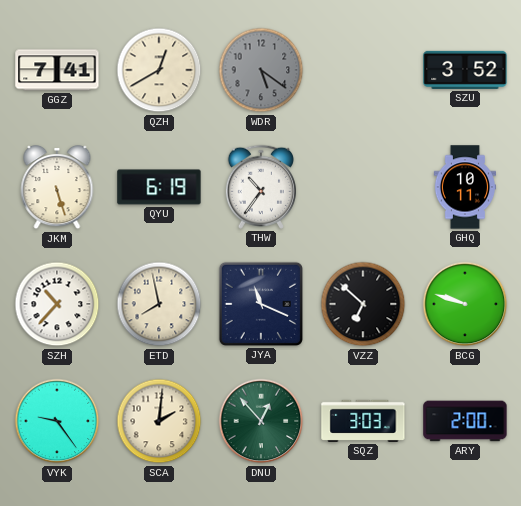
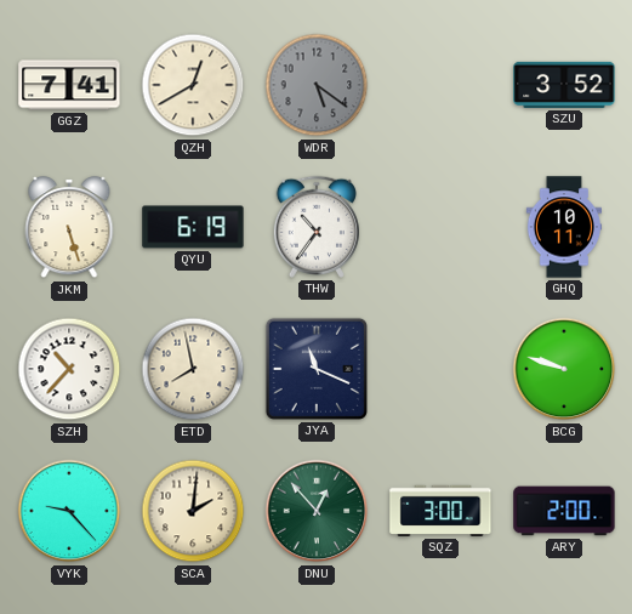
VZZ: 6:52 -> none
VYK: 9:24 -> 9:23
SQZ: 3:03 -> 3:00
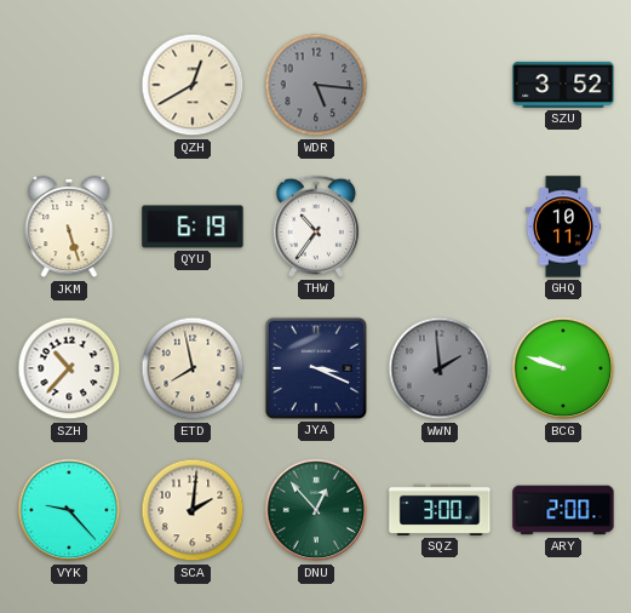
GGZ: 7:41 -> none
WDR: 5:21 -> 5:16
JYA: 11:19 -> 3:19
WWN: none -> 1:59
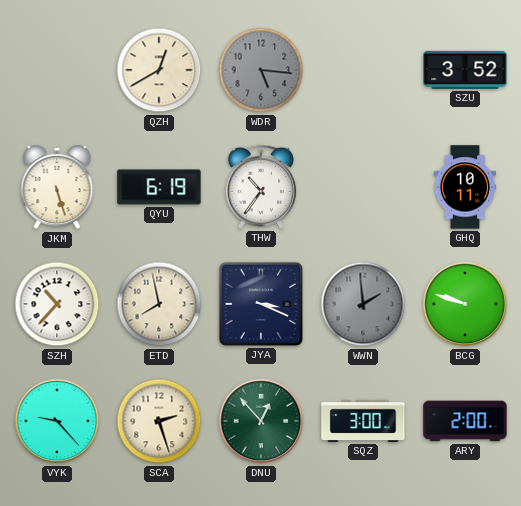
SCA: 2:01 -> 2:27
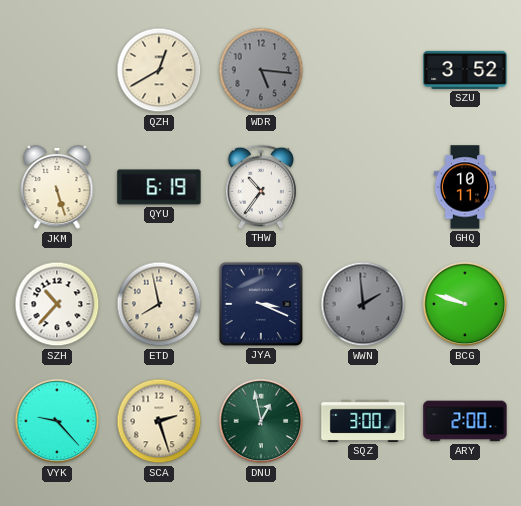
DNU: 12:53 -> 12:58
